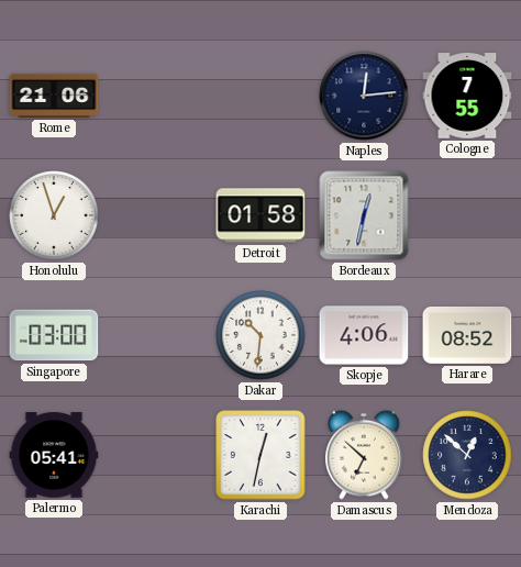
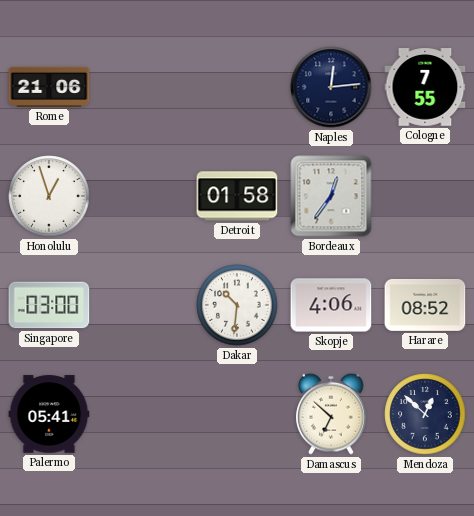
Bordeaux: 12:32 -> 12:36
Karachi: 12:32 -> none
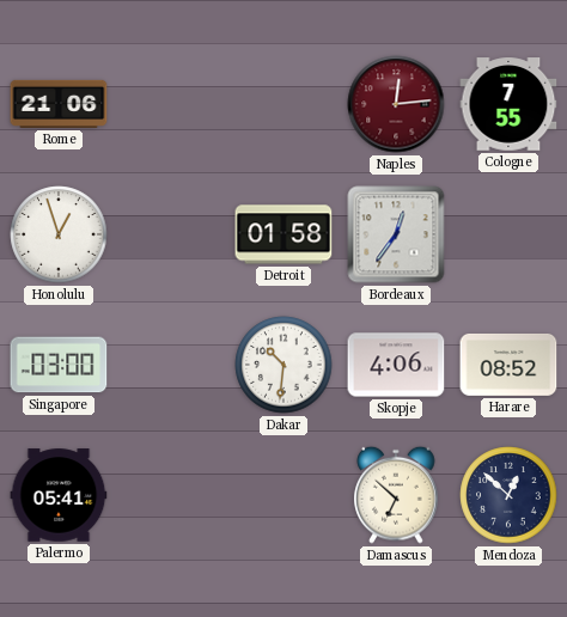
Naples dial: navy -> burgundy
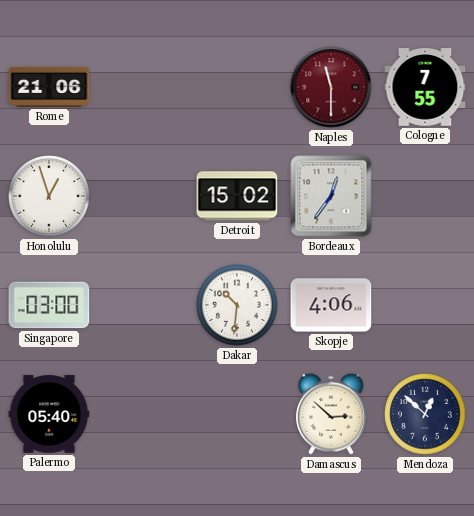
Naples: 12:14 -> 11:30
Detroit: 01:58 -> 15:02
Harare: 08:52 -> none
Palermo: 05:41 -> 05:40
Damascus: 6:52 -> 2:52
